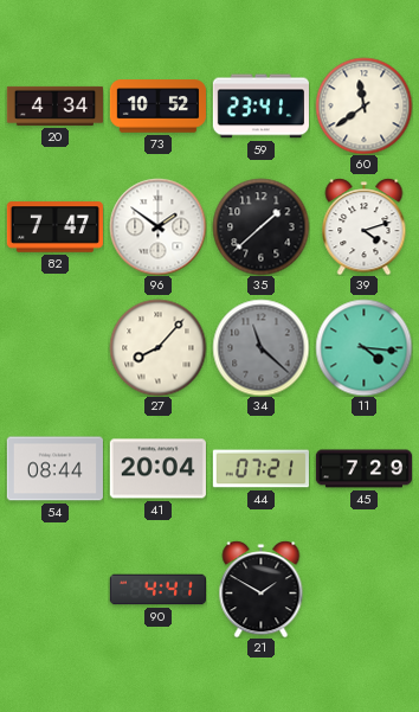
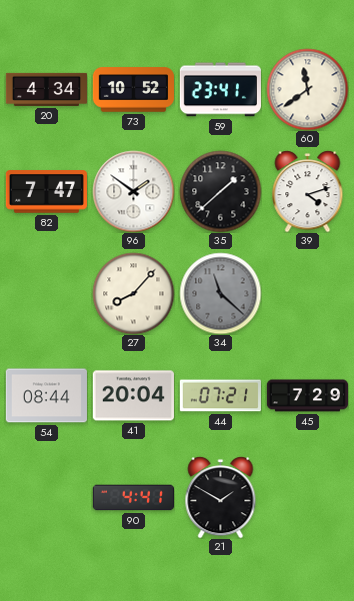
11: 4:16 -> none
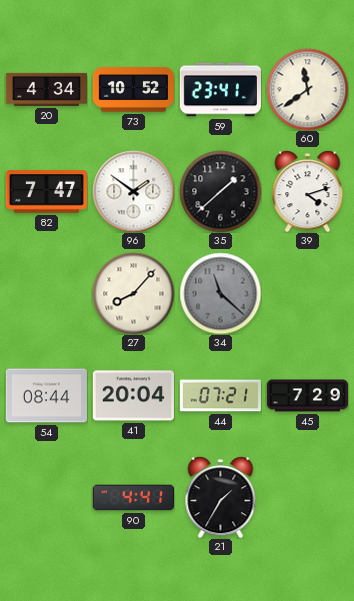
21: 1:50 -> 1:35
